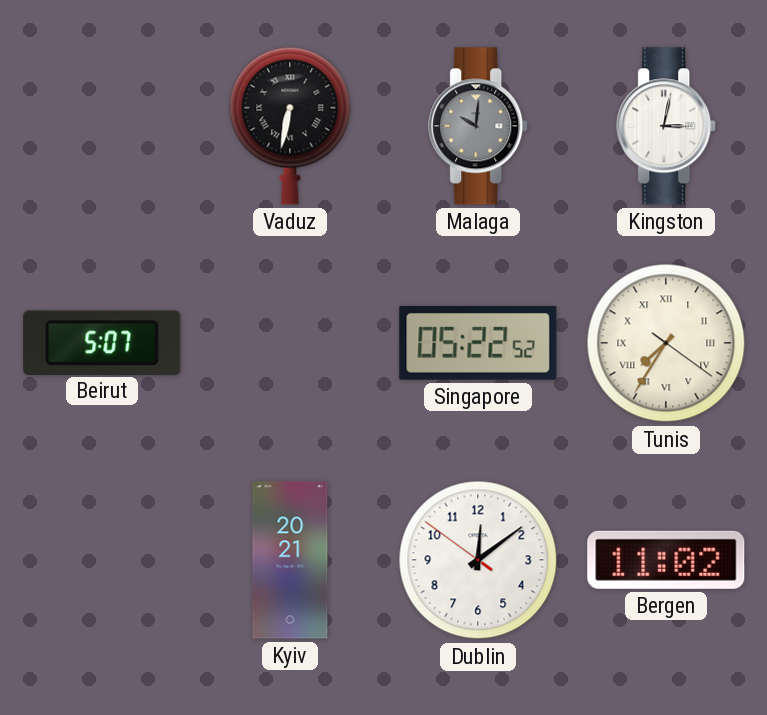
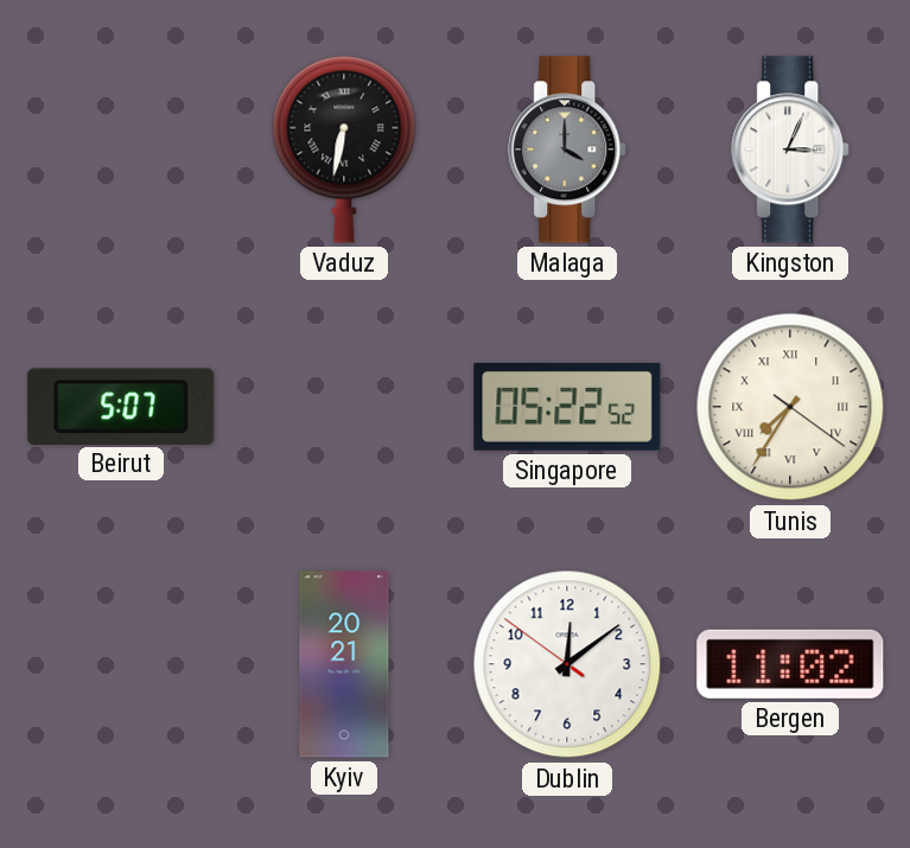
Malaga: 10:01 -> 4:00
Kingston: 3:02 -> 3:04
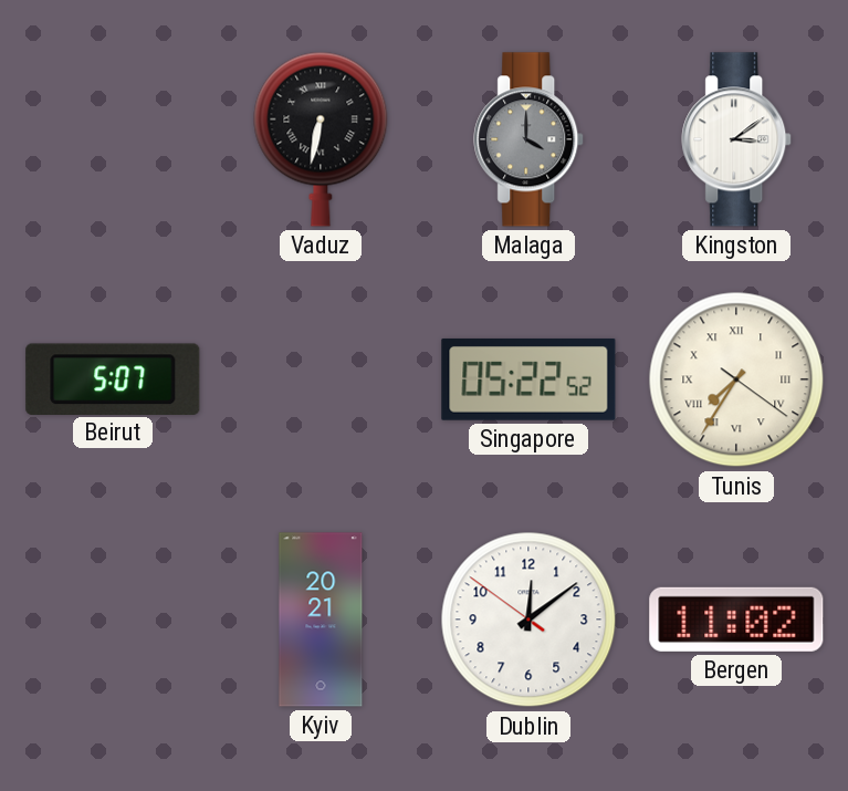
Kingston: 3:04 -> 3:09
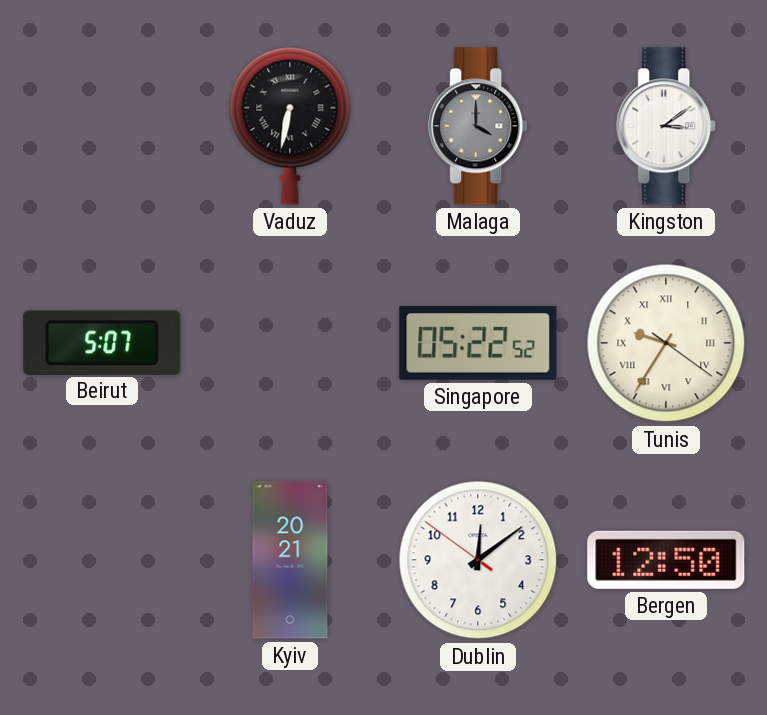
Tunis: 7:35 -> 9:35
Bergen: 11:02 -> 12:50
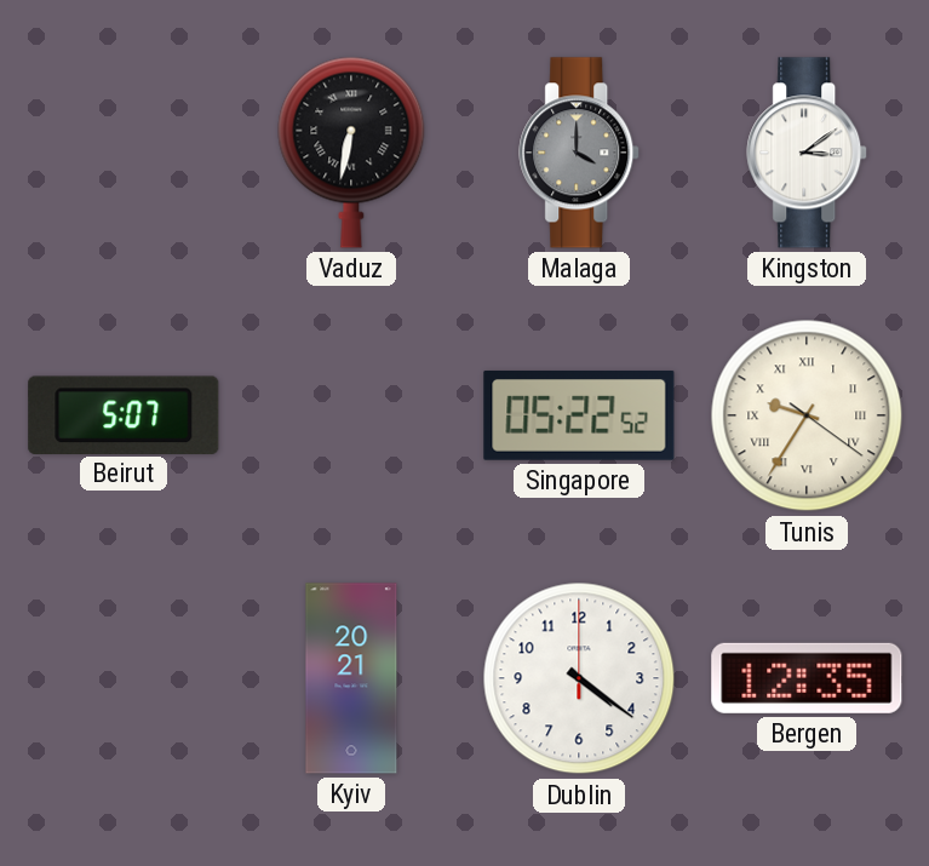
Dublin: 12:08 -> 4:21
Bergen: 12:50 -> 12:35
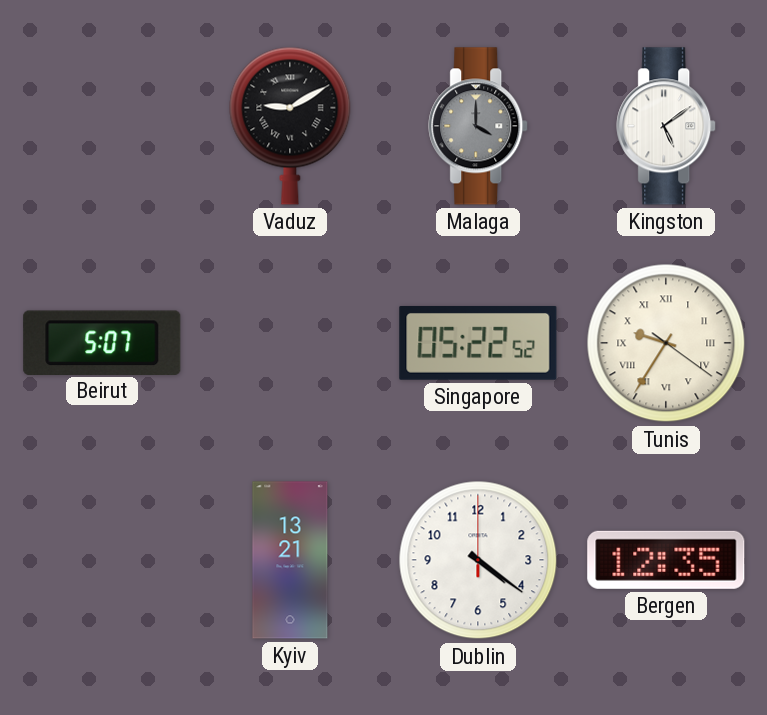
Vaduz: 6:32 -> 9:10
Kingston: 3:09 -> 5:09
Kyiv: 20:21 -> 13:21
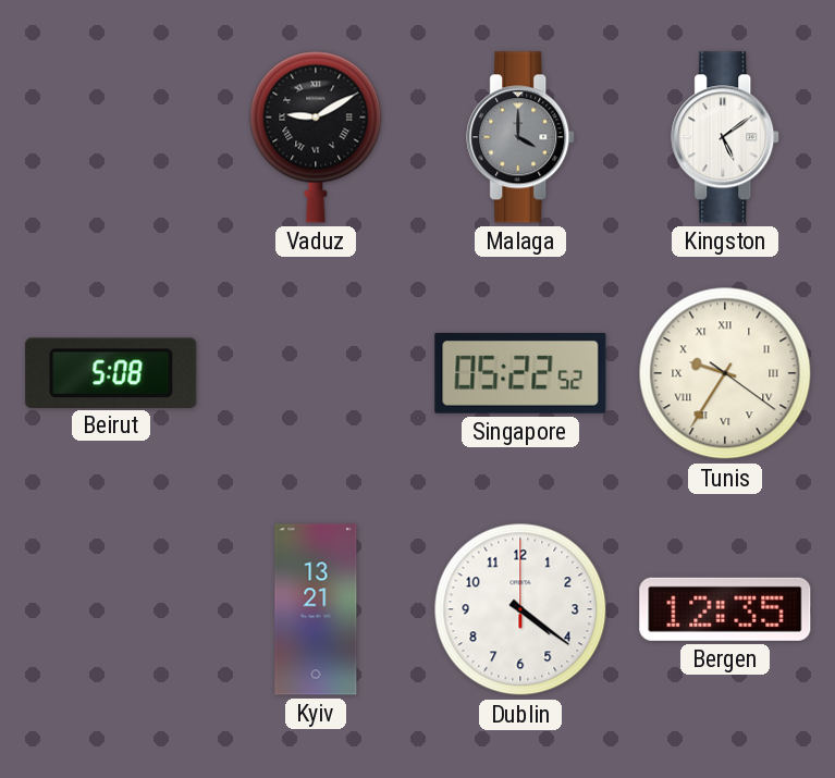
Beirut: 5:07 -> 5:08
